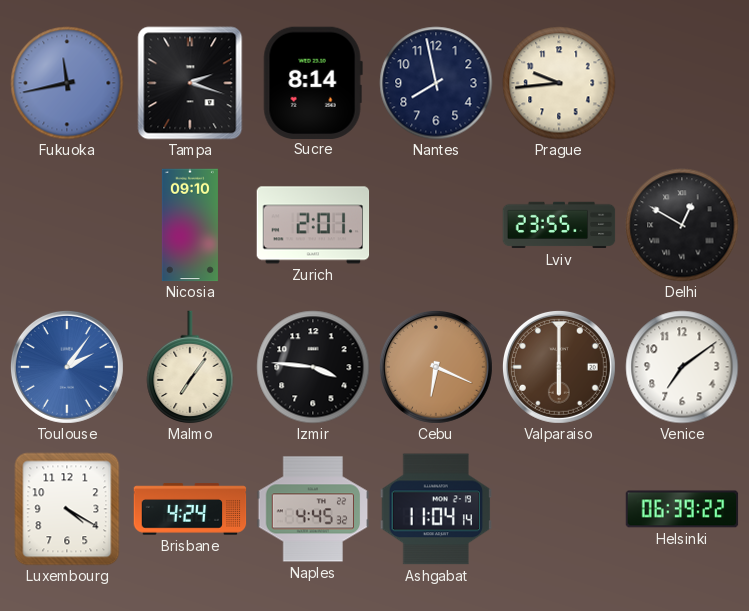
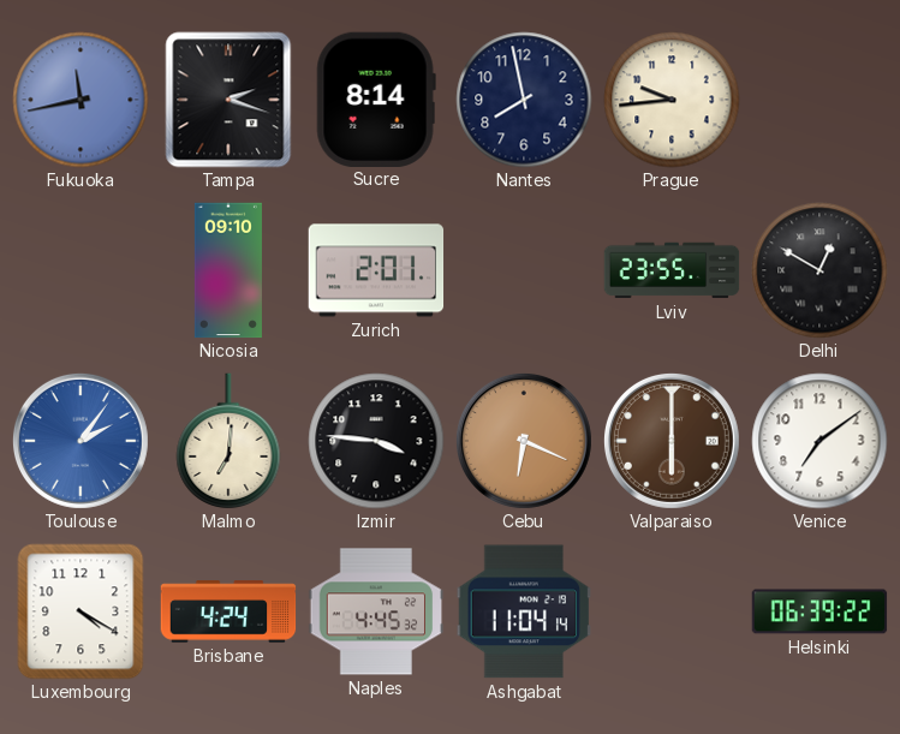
Malmo: 7:06 -> 7:01
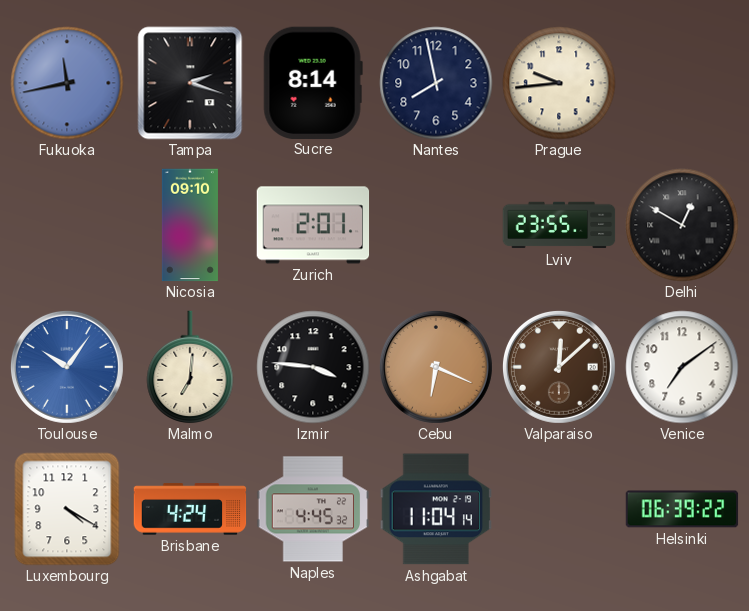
Toulouse: 2:06 -> 10:06
Valparaiso: 6:00 -> 12:08
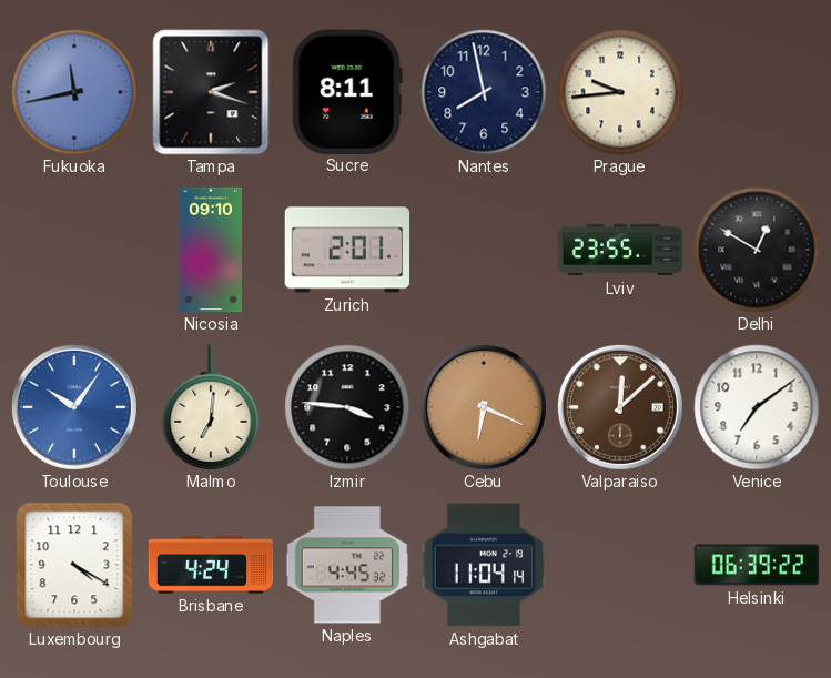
Sucre: 8:14 -> 8:11
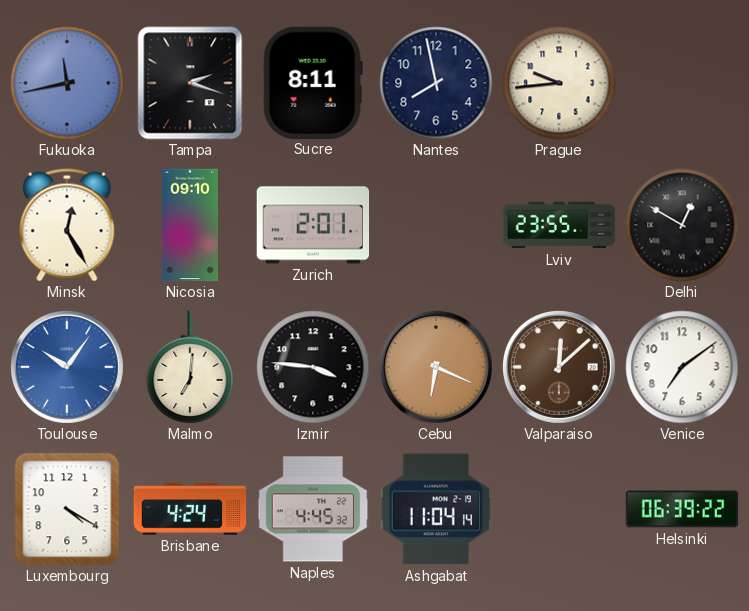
Minsk: none -> 12:25
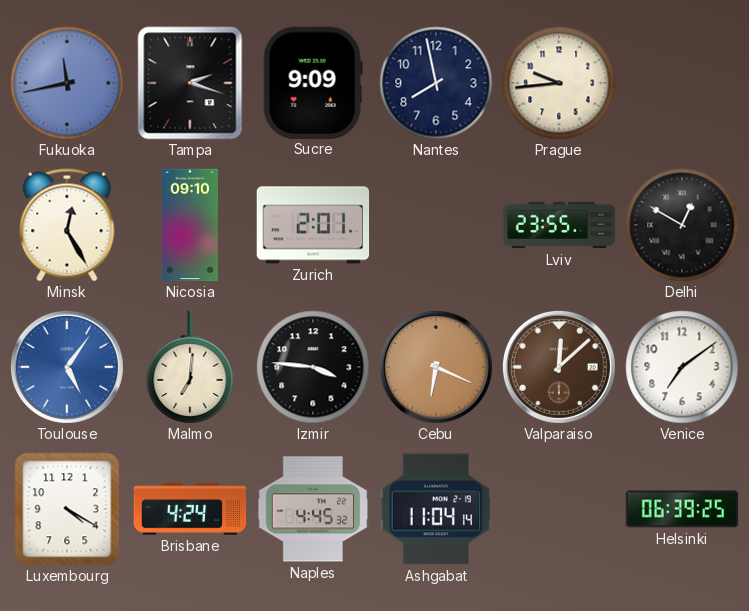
Sucre: 8:11 -> 9:09
Toulouse: 10:06 -> 5:06
Helsinki: 06:39:22 -> 06:39:25
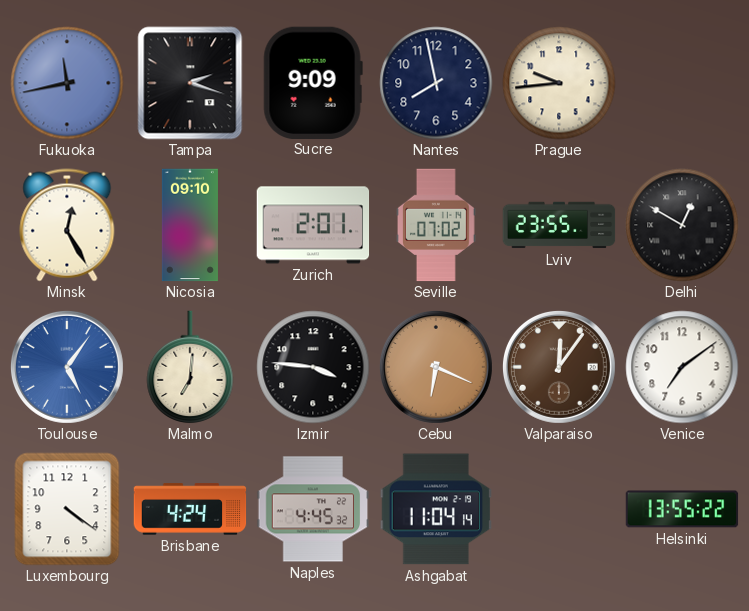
Seville: none -> 07:02
Valparaiso: 12:08 -> 12:06
Luxembourg: 4:20 -> 4:21
Helsinki: 06:39 -> 13:55
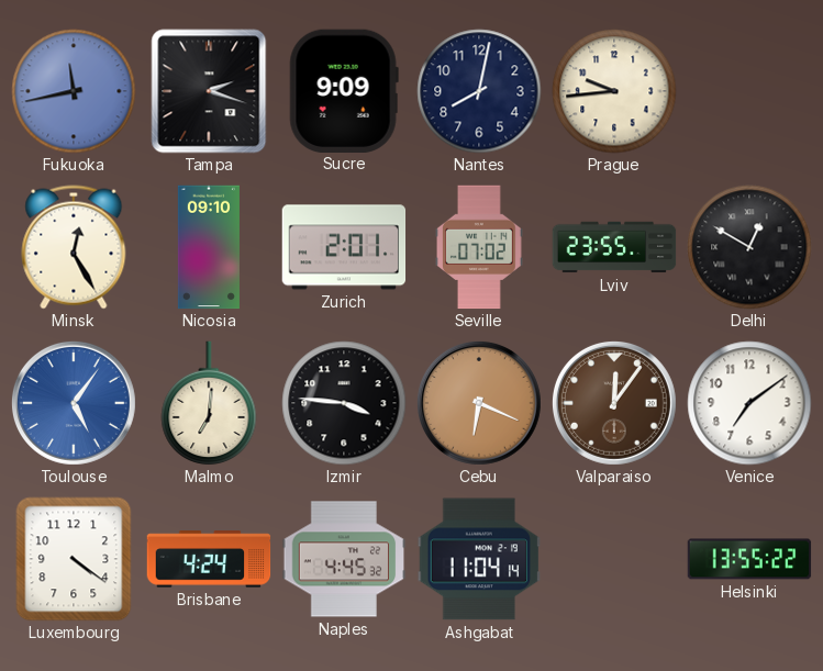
Nantes: 7:58 -> 8:02
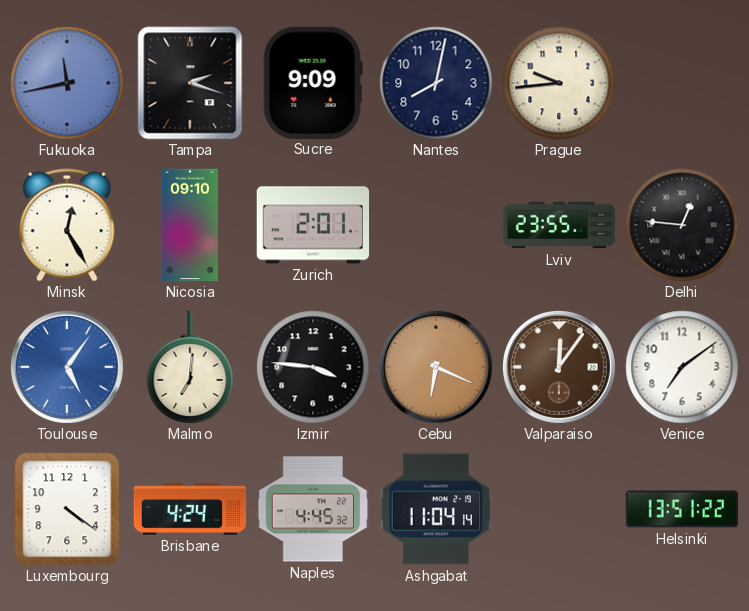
Seville: 07:02 -> none
Delhi: 12:50 -> 12:46
Helsinki: 13:55 -> 13:51
